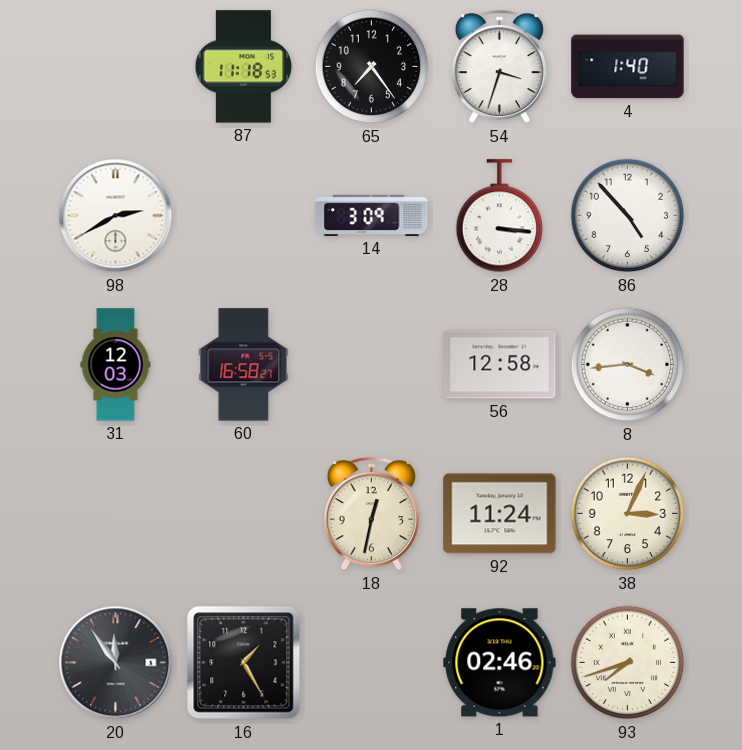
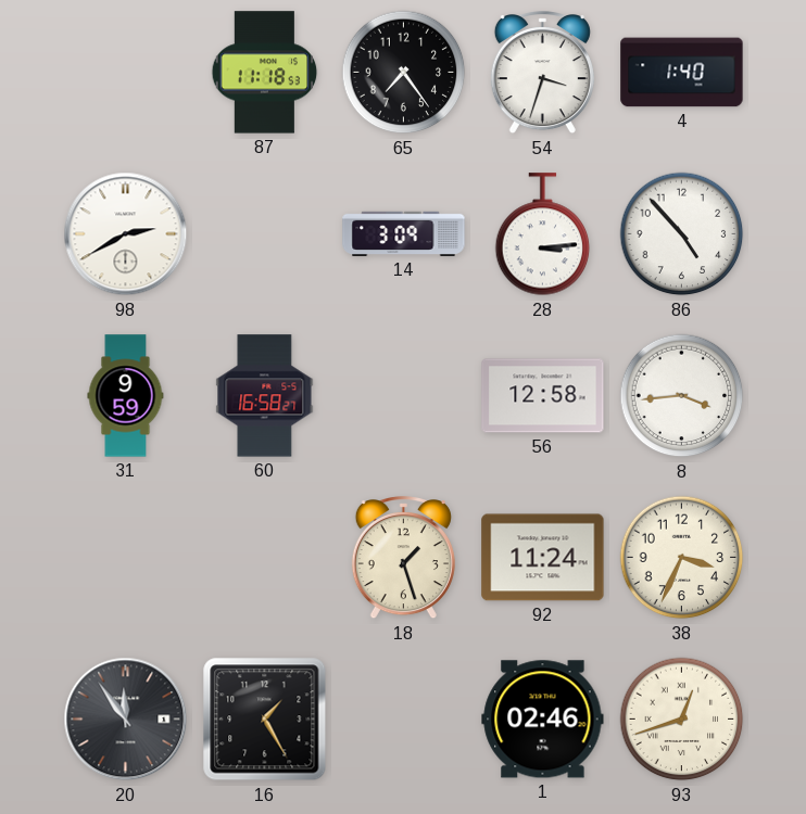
28: 3:16 -> 3:14
31: 12:03 -> 9:59
18: 12:32 -> 1:27
38: 3:04 -> 3:34
93: 7:42 -> 12:42
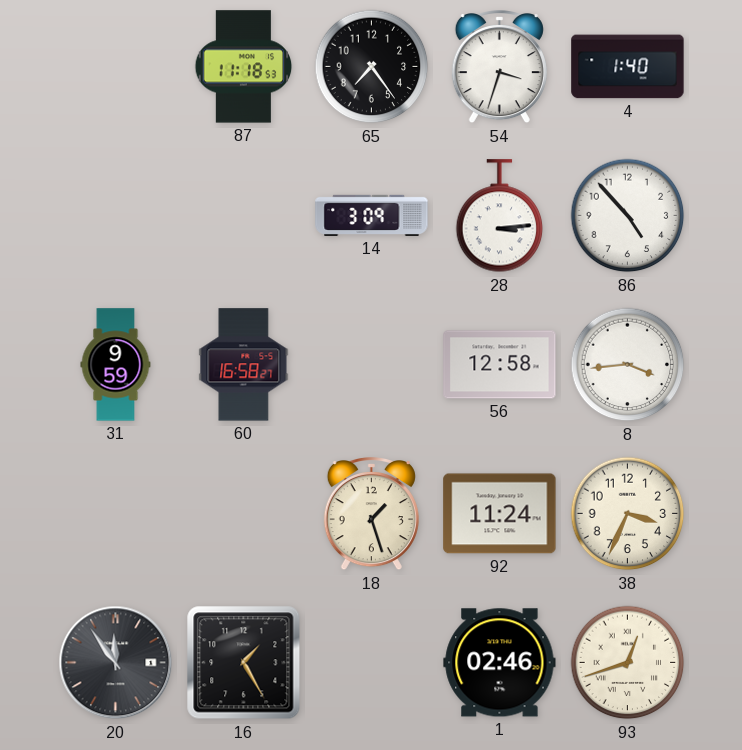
98: 2:40 -> none
